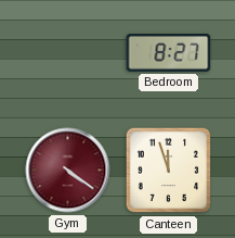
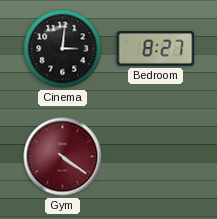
Cinema: none -> 3:01
Canteen: 11:57 -> none
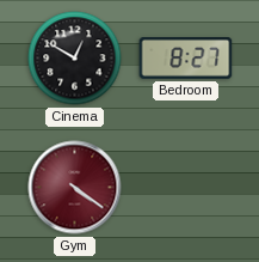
Cinema: 3:01 -> 12:50
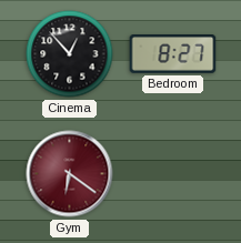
Cinema: 12:50 -> 12:53
Gym: 4:21 -> 6:21
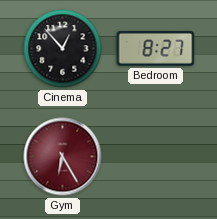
Gym: 6:21 -> 6:25
